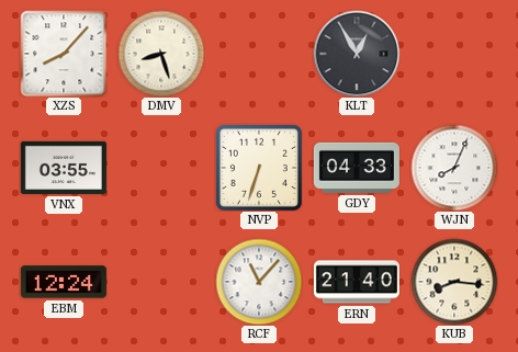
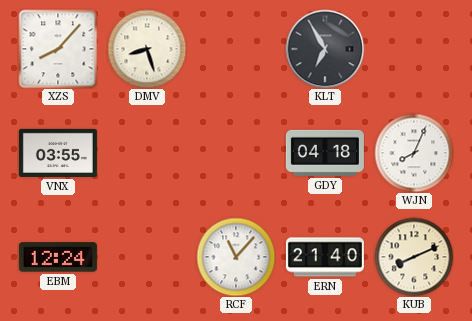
KLT: 12:55 -> 6:55
NVP: 6:33 -> none
GDY: 04:33 -> 04:18
KUB: 8:16 -> 8:11
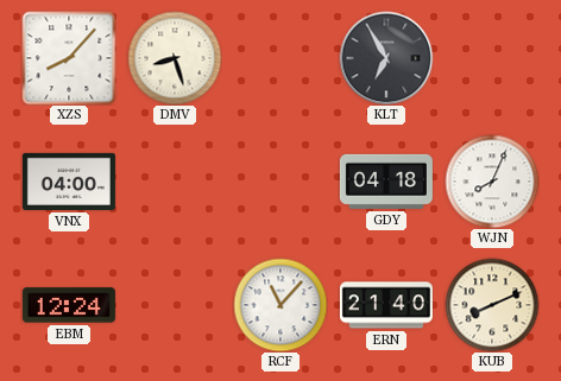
VNX: 03:55 -> 04:00
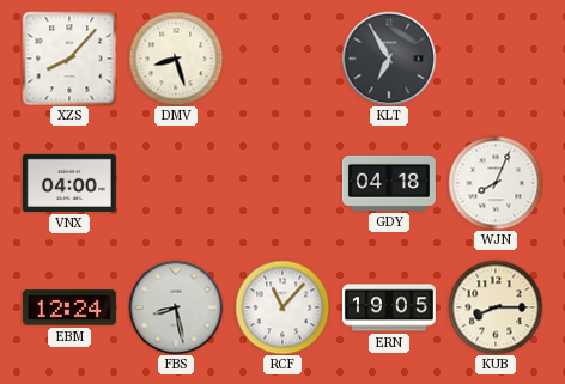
FBS: none -> 8:28
ERN: 21:40 -> 19:05
KUB: 8:11 -> 8:15
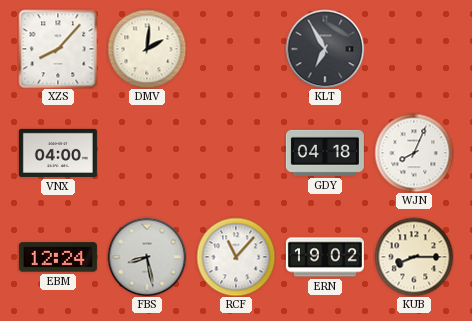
DMV: 8:27 -> 2:01
ERN: 19:05 -> 19:02
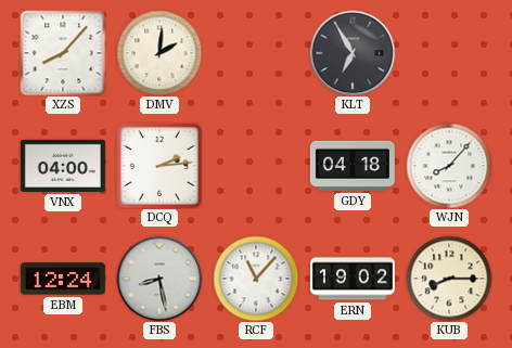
DCQ: none -> 2:14
WJN: 8:04 -> 8:07
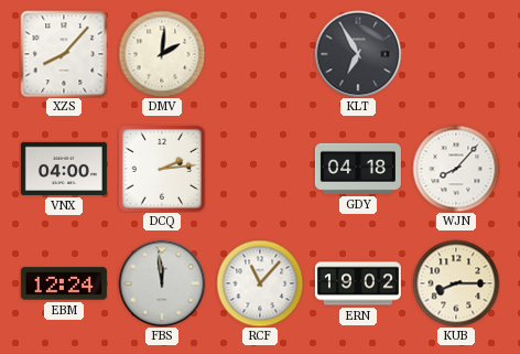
FBS: 8:28 -> 11:59
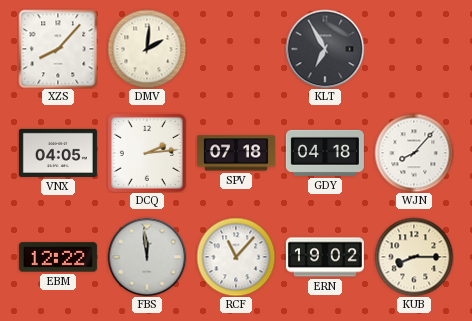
VNX: 04:00 -> 04:05
SPV: none -> 07:18
EBM: 12:24 -> 12:22
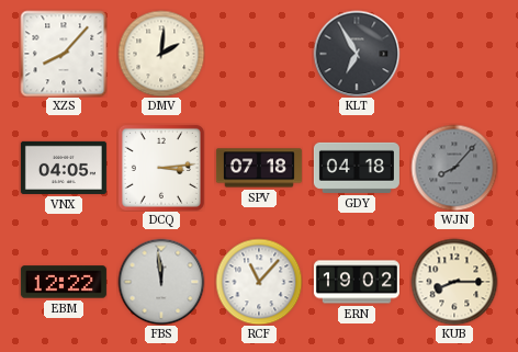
DCQ: 2:14 -> 3:14
WJN dial: white -> grey
